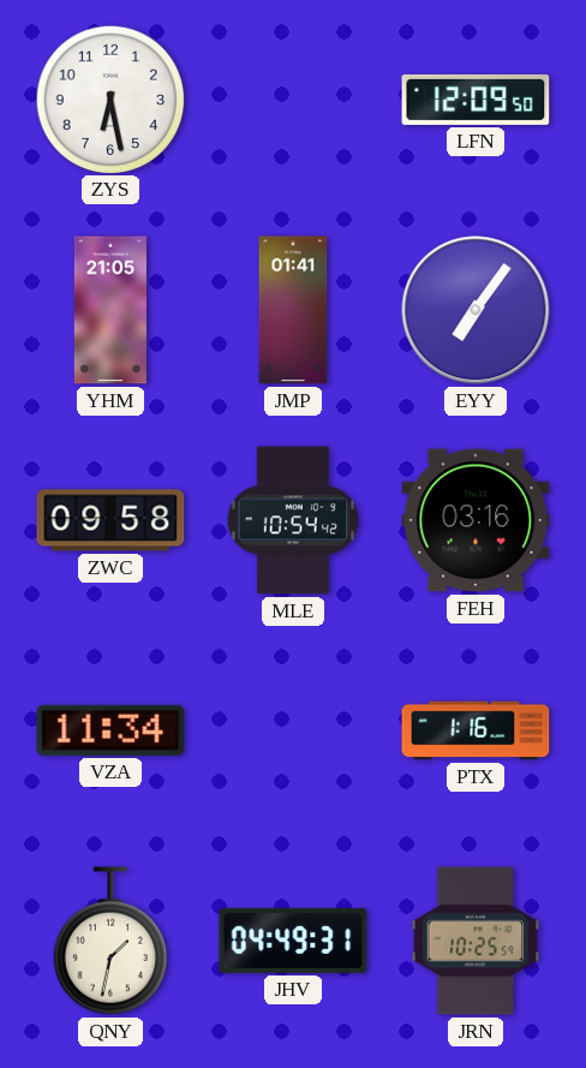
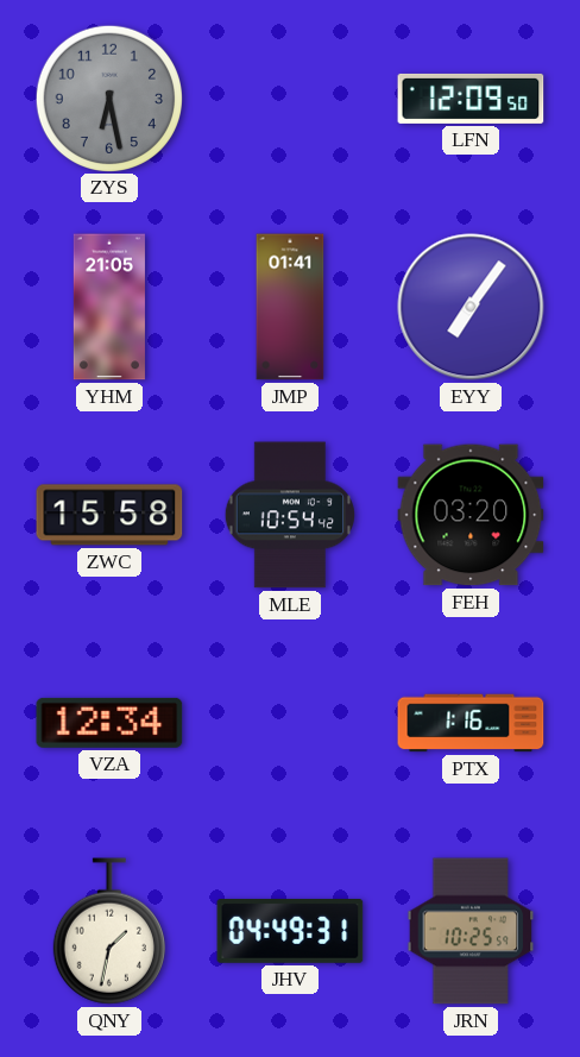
ZYS dial: white -> grey
ZWC: 09:58 -> 15:58
FEH: 03:16 -> 03:20
VZA: 11:34 -> 12:34
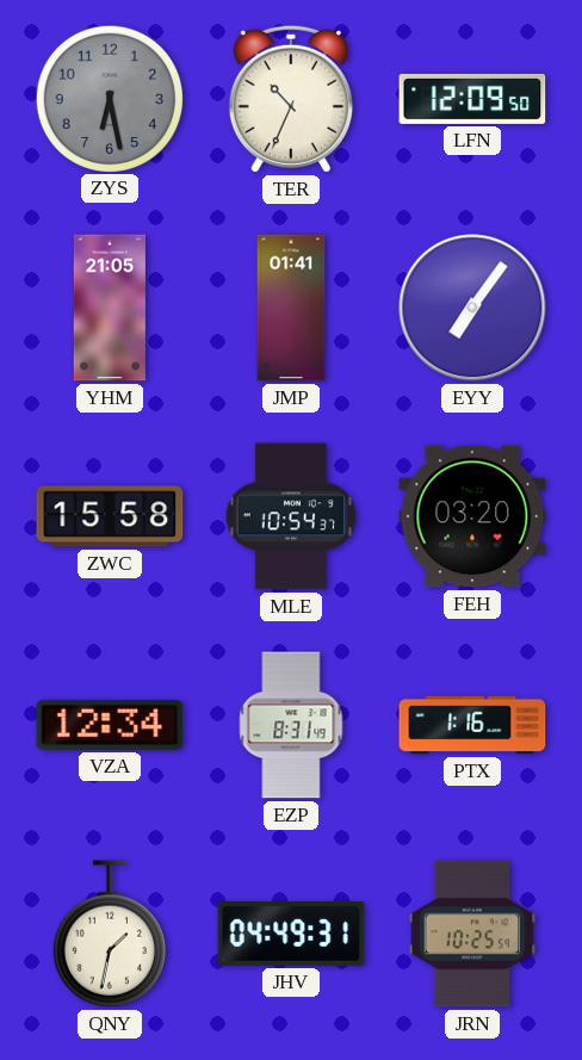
TER: none -> 10:34
MLE: 10:54:42 -> 10:54:37
EZP: none -> 8:31
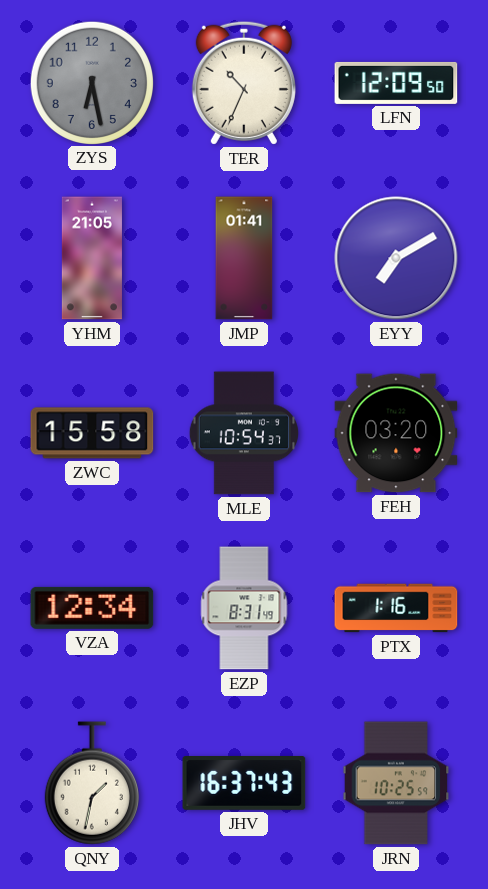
EYY: 7:06 -> 7:10
JHV: 04:49 -> 16:37
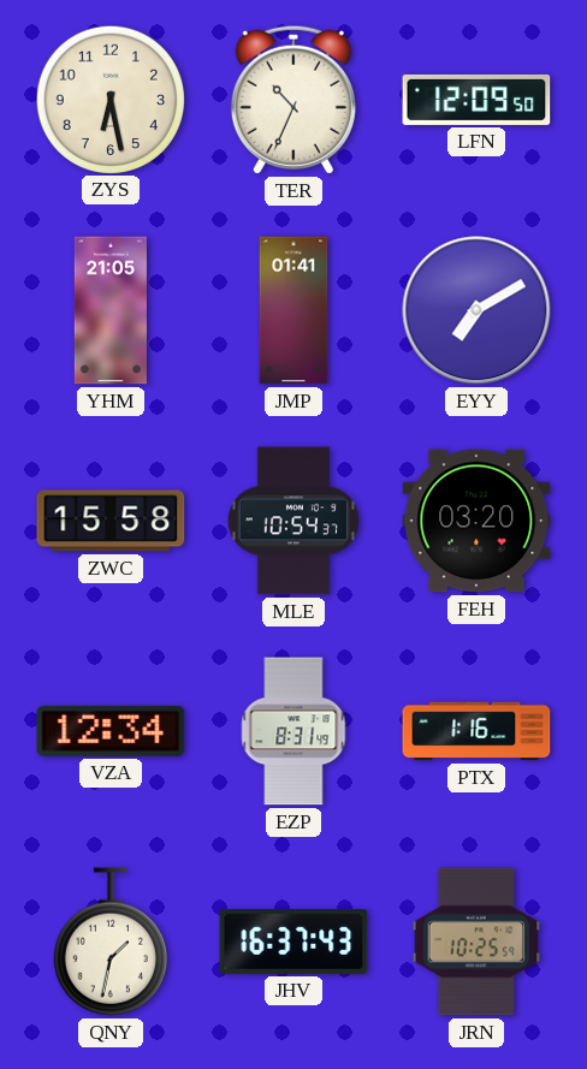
ZYS dial: grey -> cream
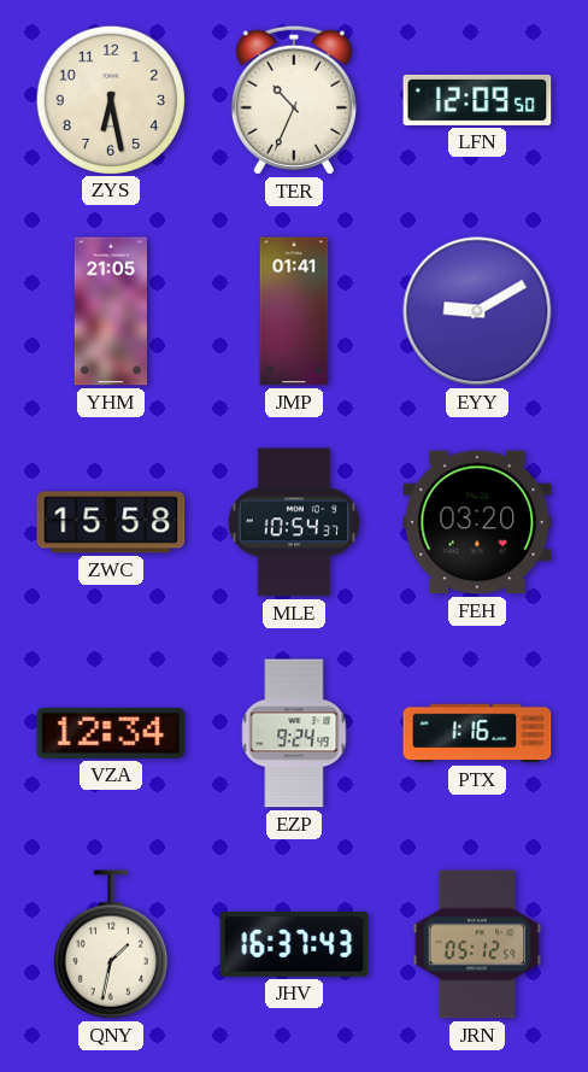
EYY: 7:10 -> 9:10
EZP: 8:31 -> 9:24
JRN: 10:25 -> 05:12
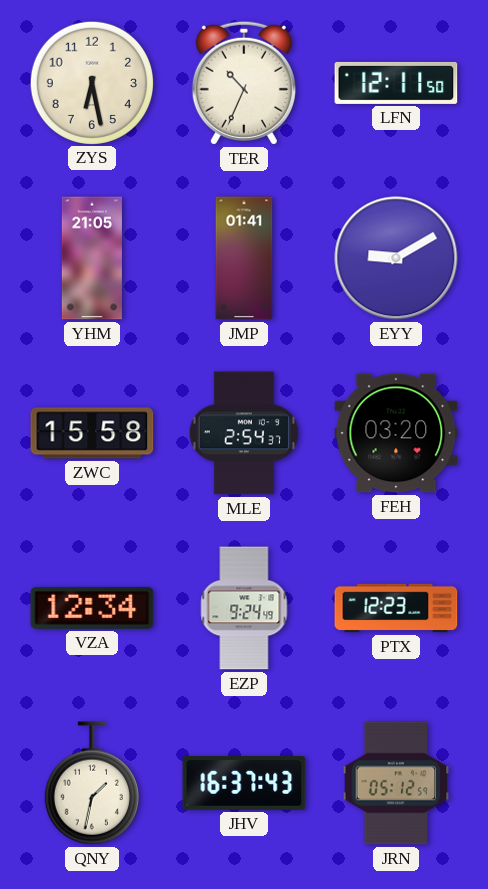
LFN: 12:09 -> 12:11
MLE: 10:54 -> 2:54
PTX: 1:16 -> 12:23
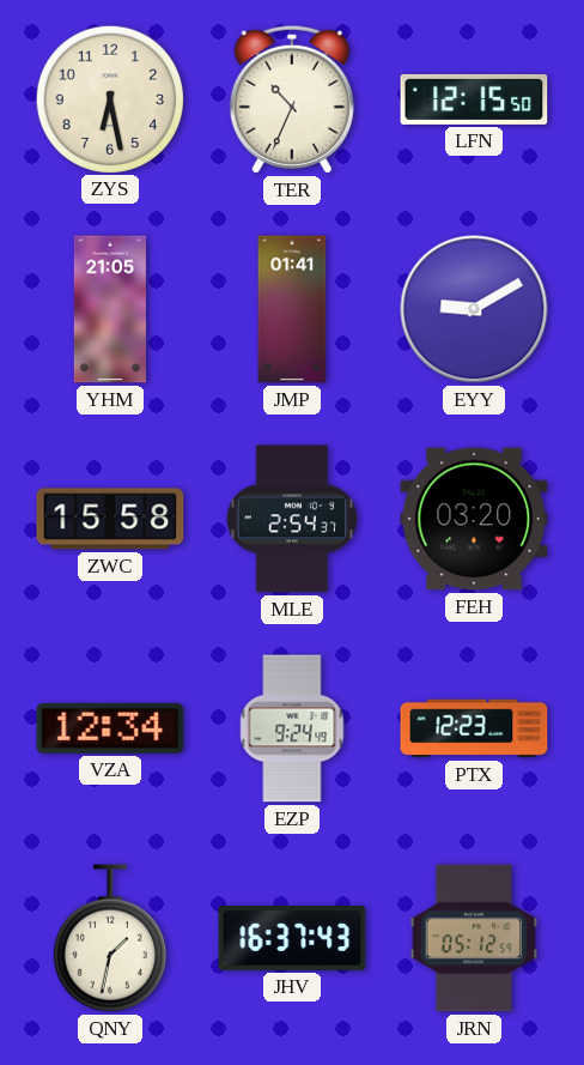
LFN: 12:11 -> 12:15
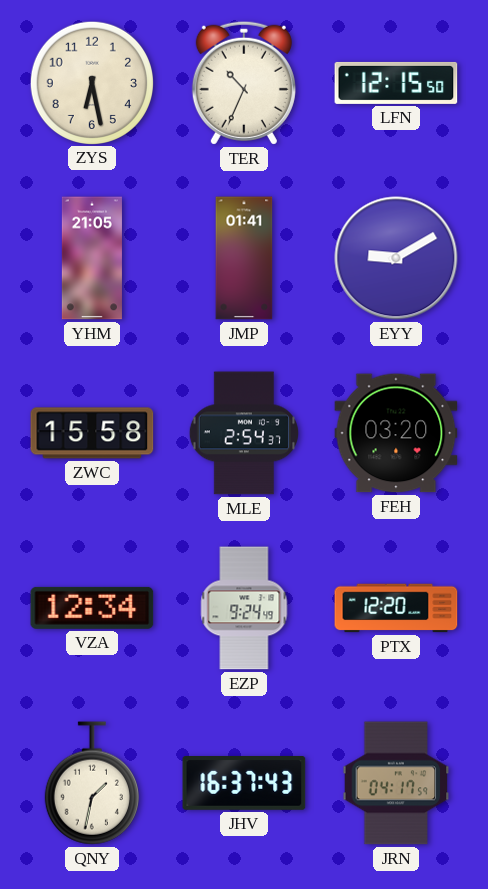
PTX: 12:23 -> 12:20
JRN: 05:12 -> 04:17
